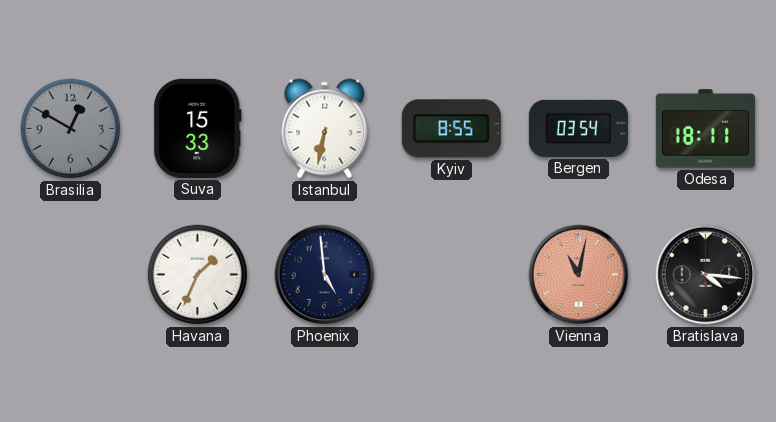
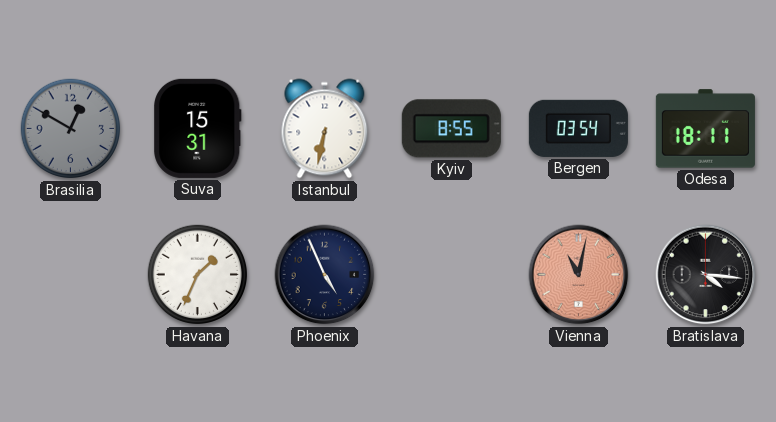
Suva: 15:33 -> 15:31
Phoenix: 4:59 -> 4:56
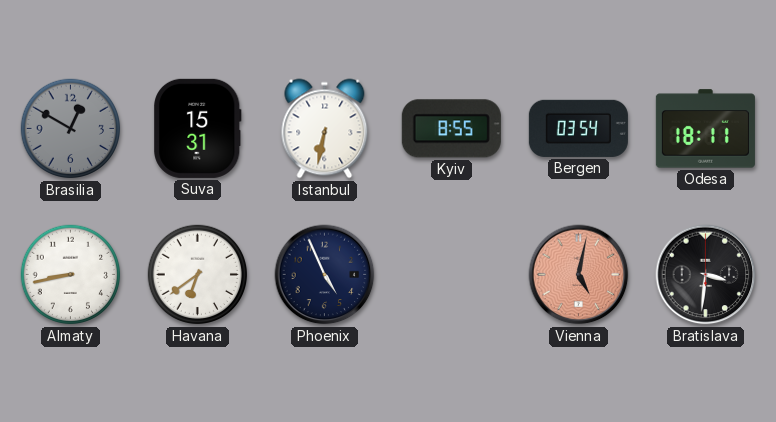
Almaty: none -> 8:43
Havana: 1:34 -> 6:39
Vienna: 11:02 -> 5:02
Bratislava: 4:16 -> 3:31
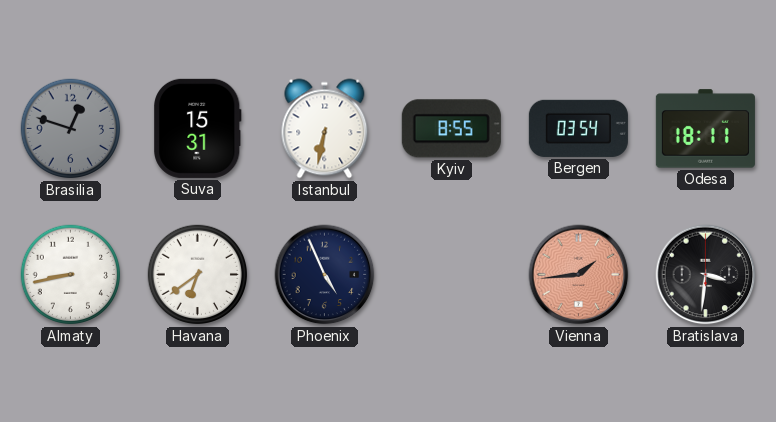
Brasilia: 12:50 -> 12:48
Vienna: 5:02 -> 1:44
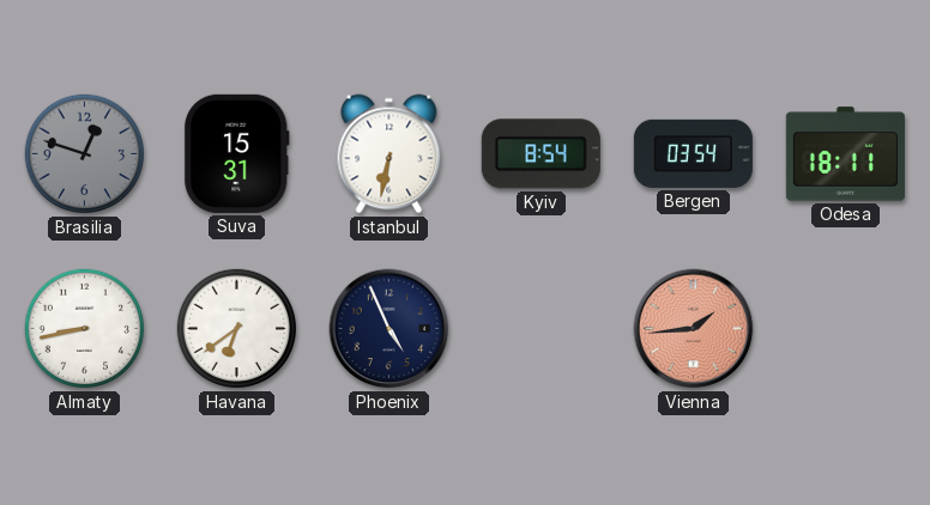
Kyiv: 8:55 -> 8:54
Bratislava: 3:31 -> none
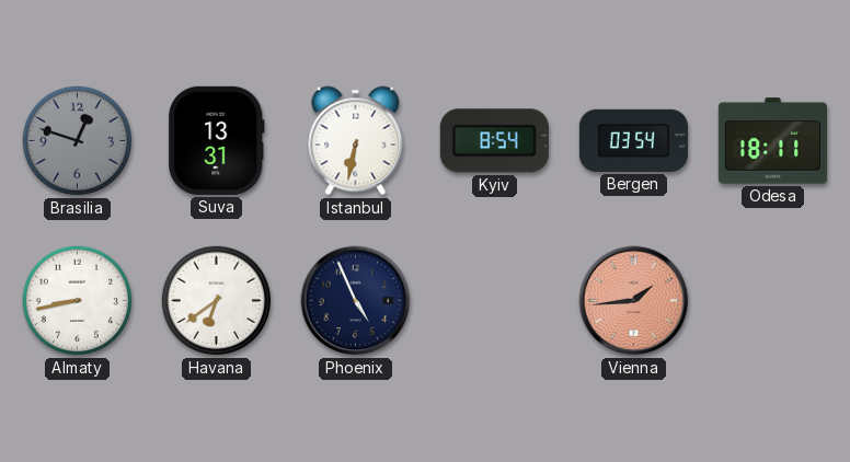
Suva: 15:31 -> 13:31
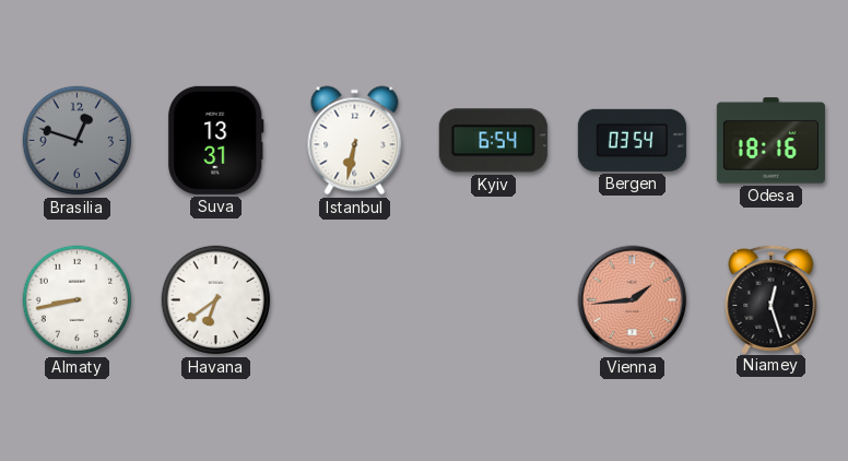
Kyiv: 8:54 -> 6:54
Odesa: 18:11 -> 18:16
Phoenix: 4:56 -> none
Niamey: none -> 12:27
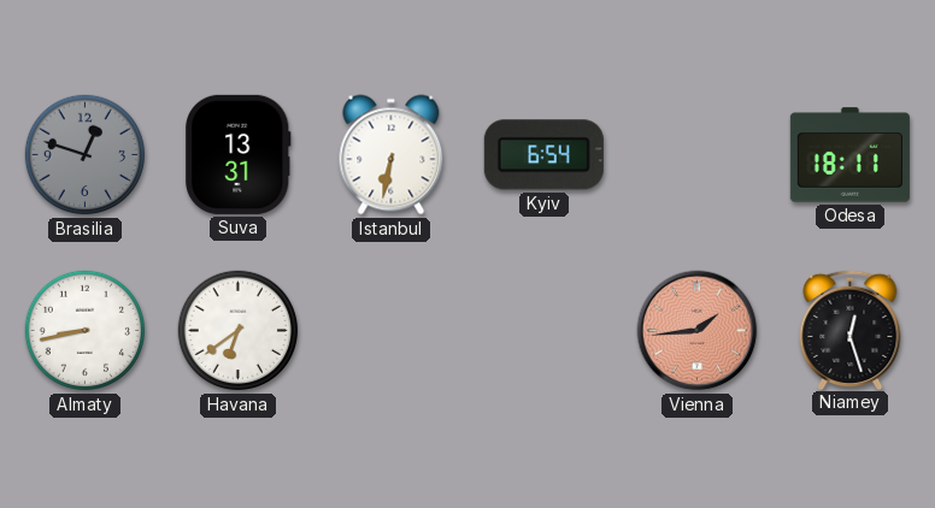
Bergen: 03:54 -> none
Odesa: 18:16 -> 18:11
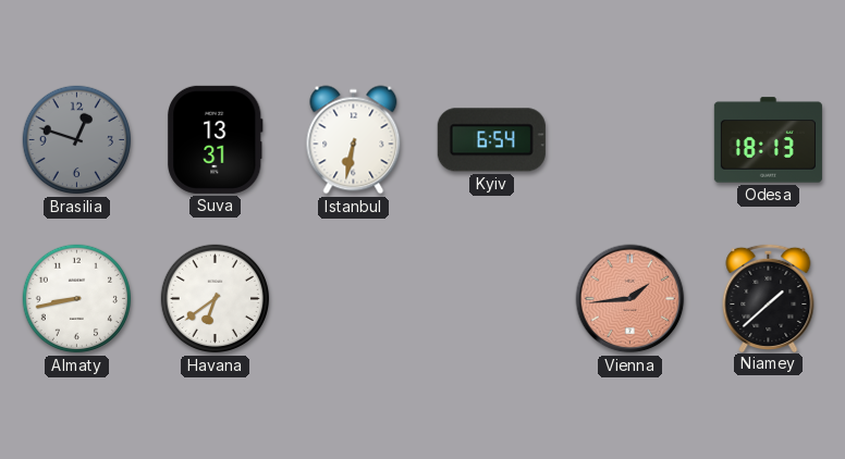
Odesa: 18:11 -> 18:13
Niamey: 12:27 -> 1:38
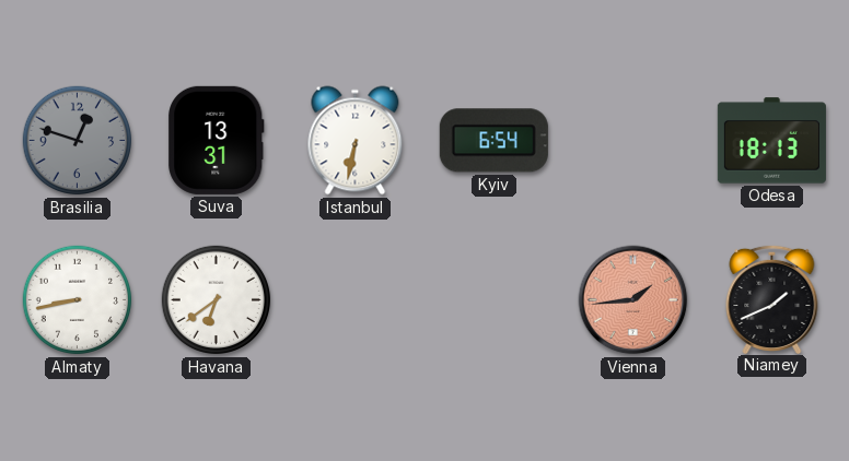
Niamey: 1:38 -> 1:41
